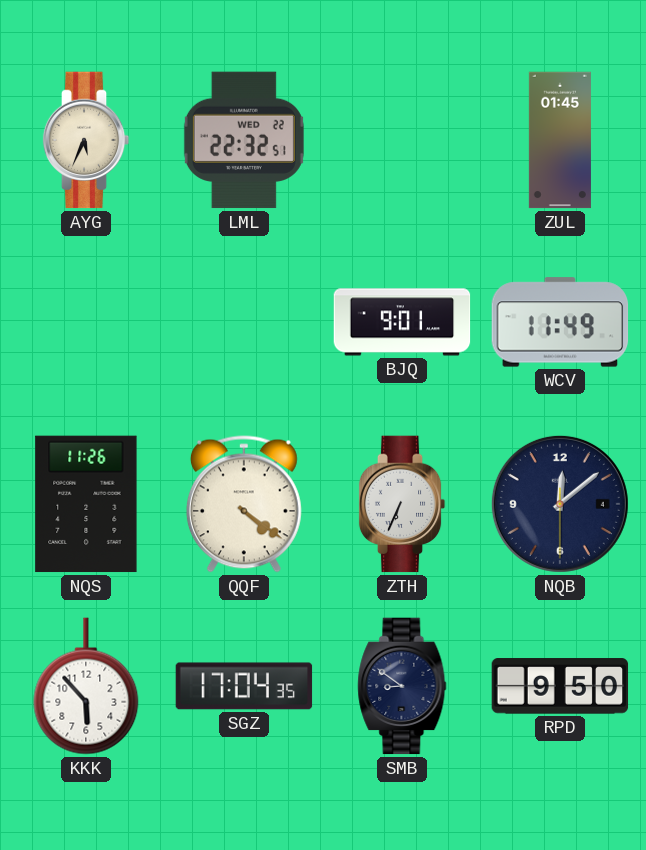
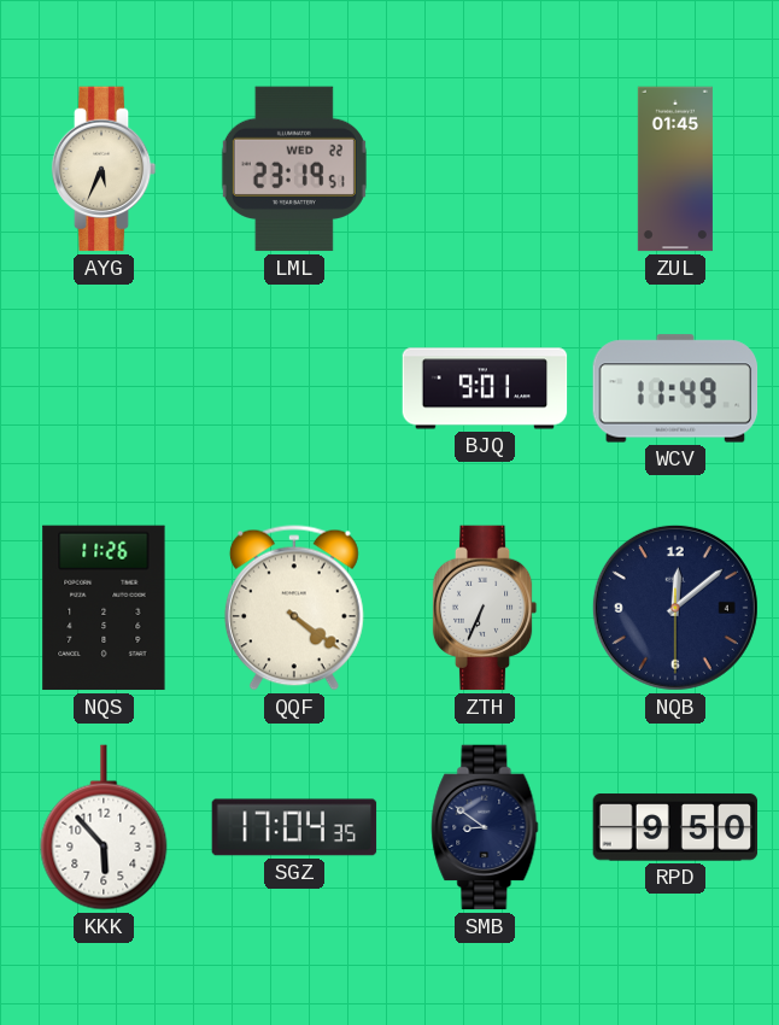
LML: 22:32 -> 23:19
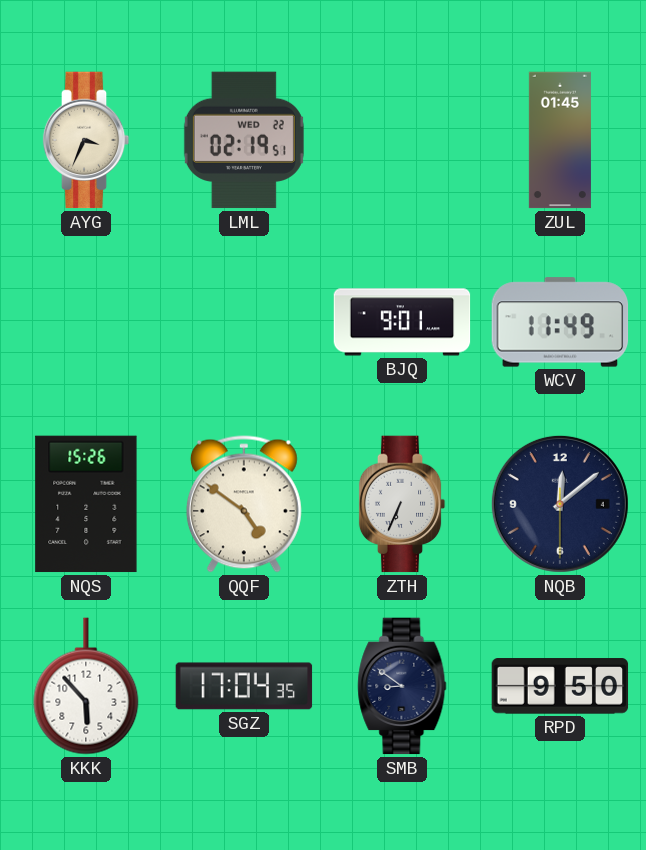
AYG: 5:34 -> 3:34
LML: 23:19 -> 02:19
NQS: 11:26 -> 15:26
QQF: 4:21 -> 4:51
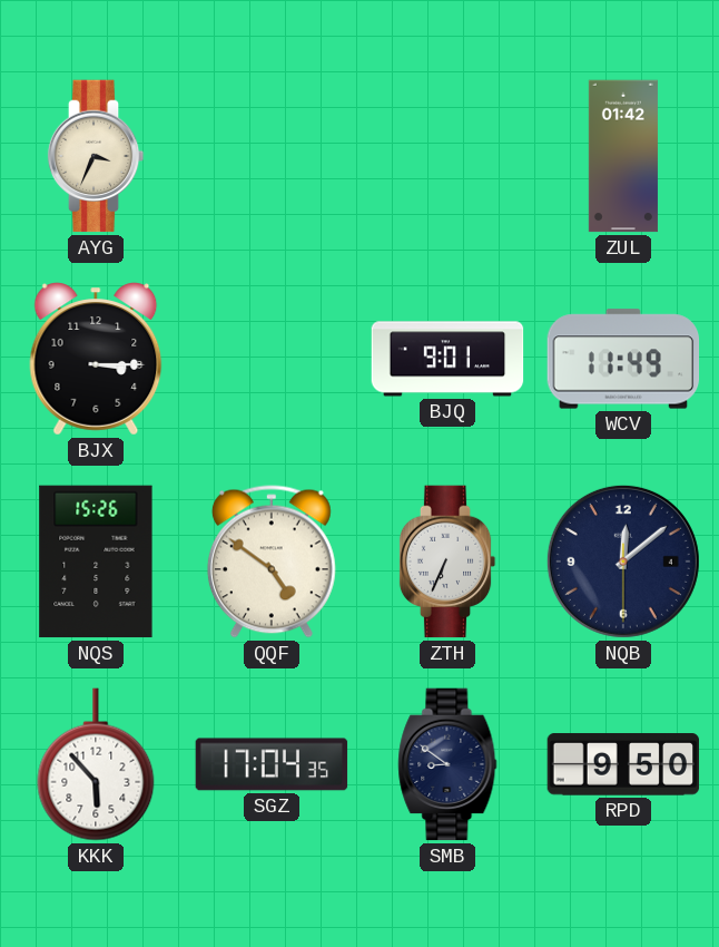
LML: 02:19 -> none
ZUL: 01:45 -> 01:42
BJX: none -> 3:15
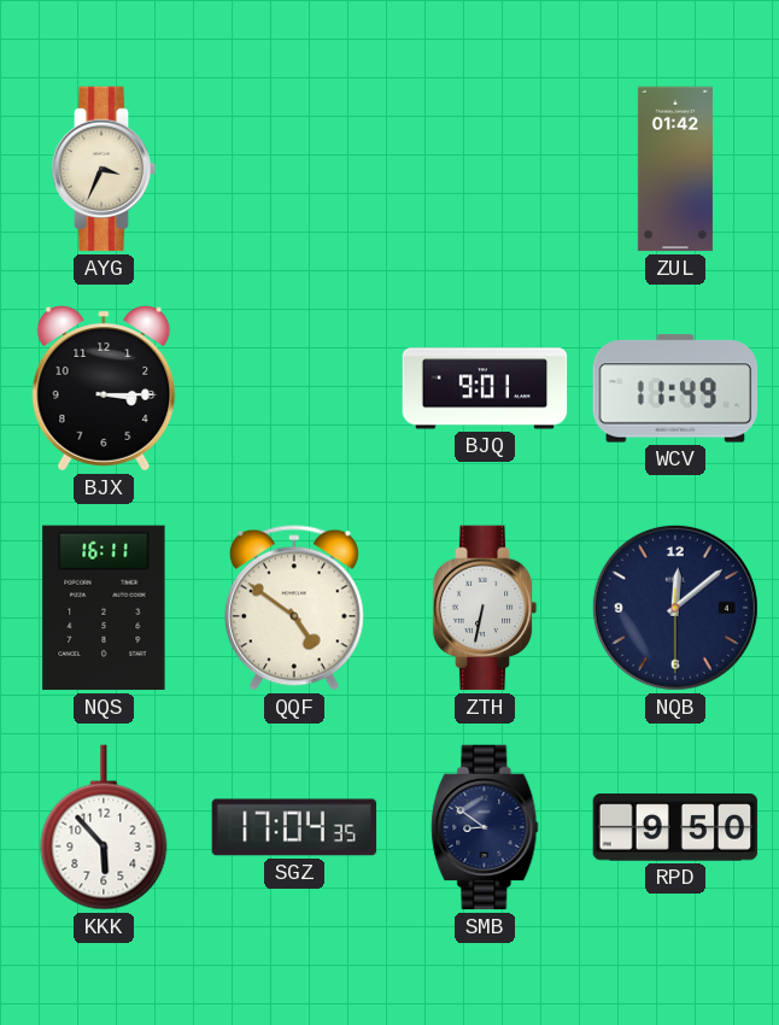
NQS: 15:26 -> 16:11
ZTH: 6:34 -> 6:32
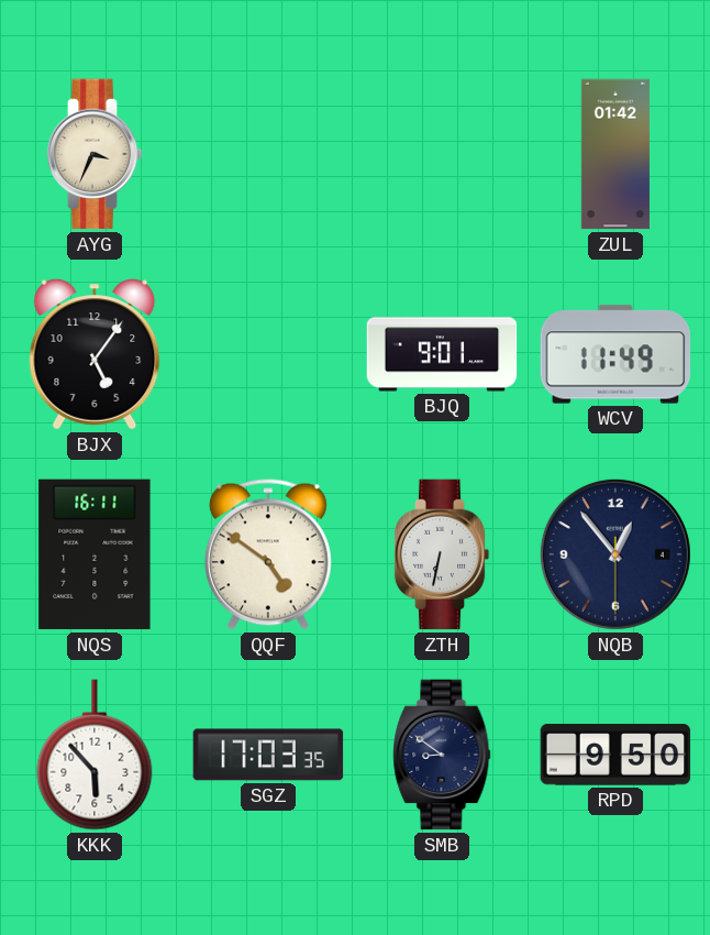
BJX: 3:15 -> 5:06
NQB: 12:08 -> 12:53
SGZ: 17:04 -> 17:03
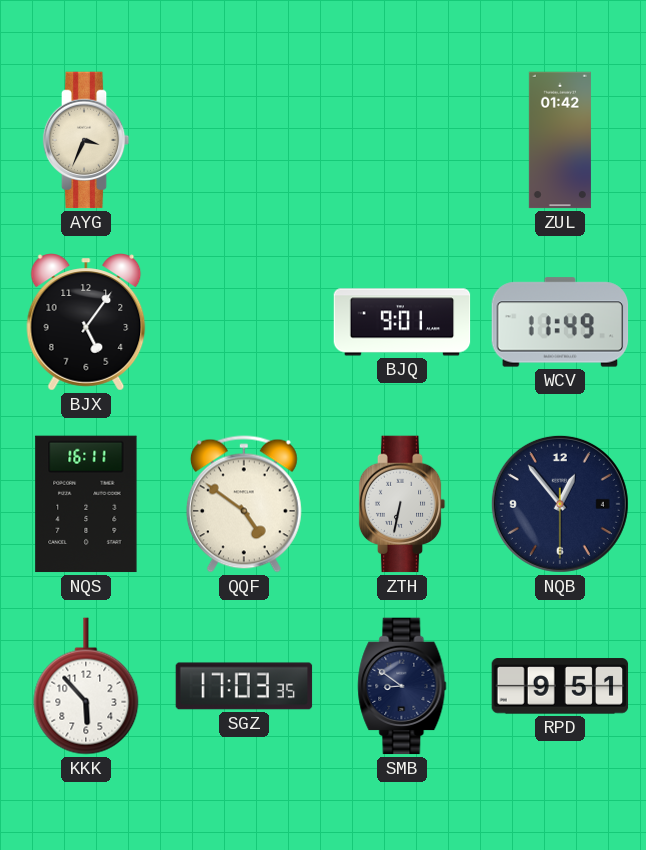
RPD: 9:50 -> 9:51
